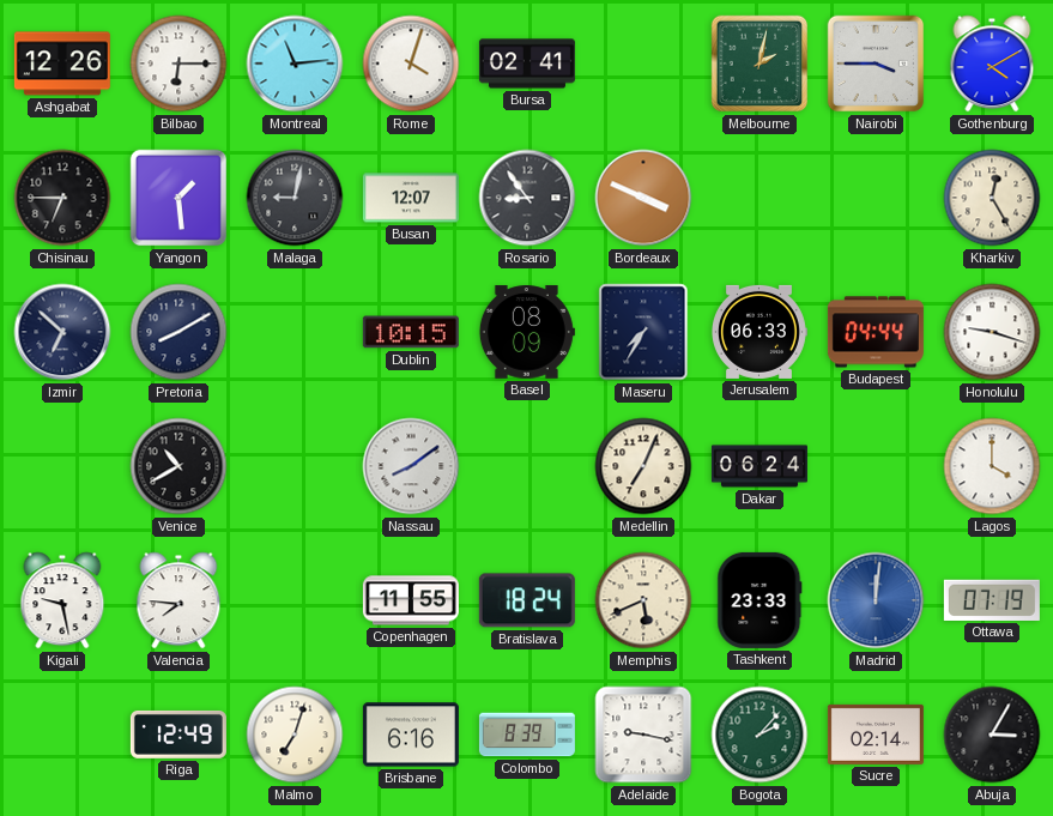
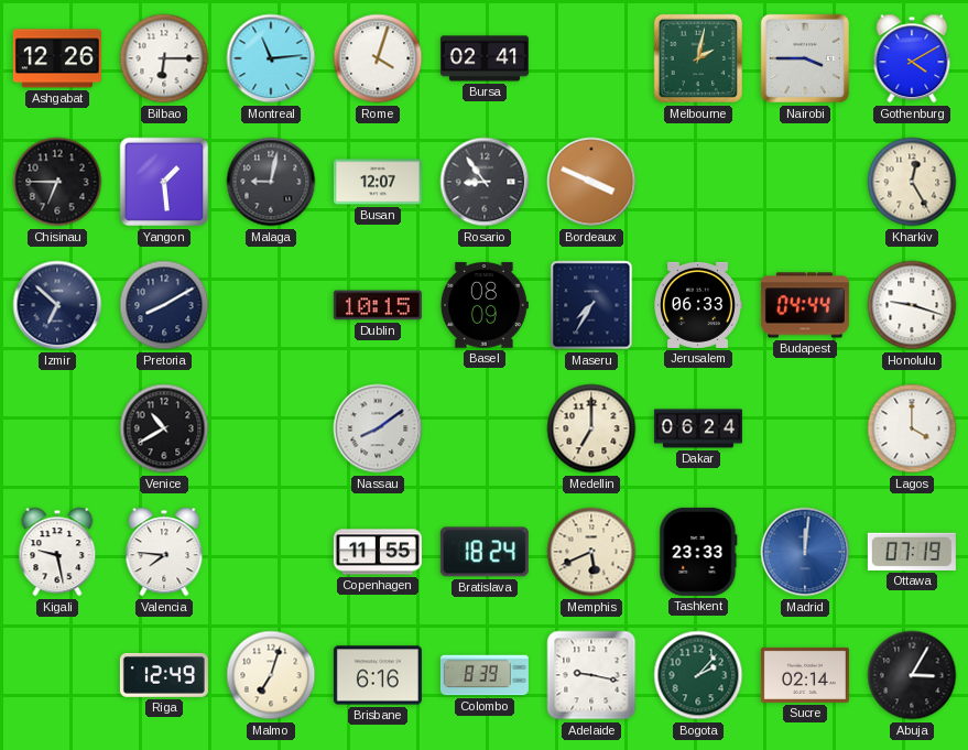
Medellin: 7:04 -> 7:00
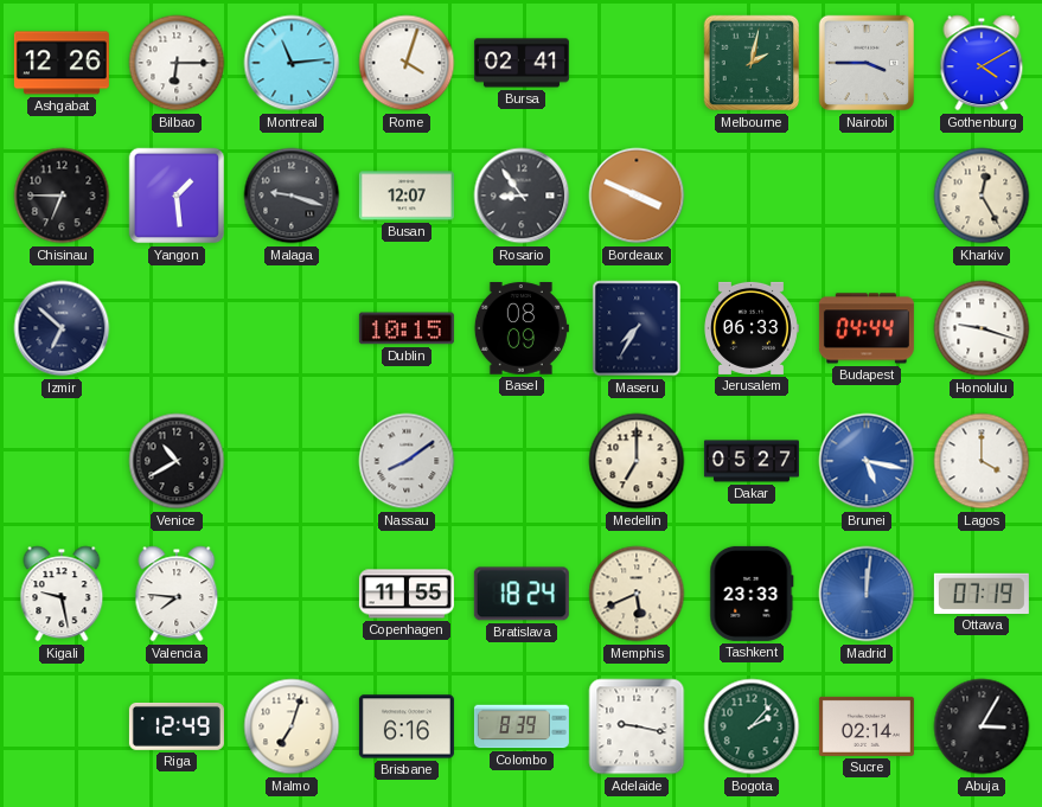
Malaga: 9:02 -> 9:18
Pretoria: 8:10 -> none
Dakar: 06:24 -> 05:27
Brunei: none -> 5:17
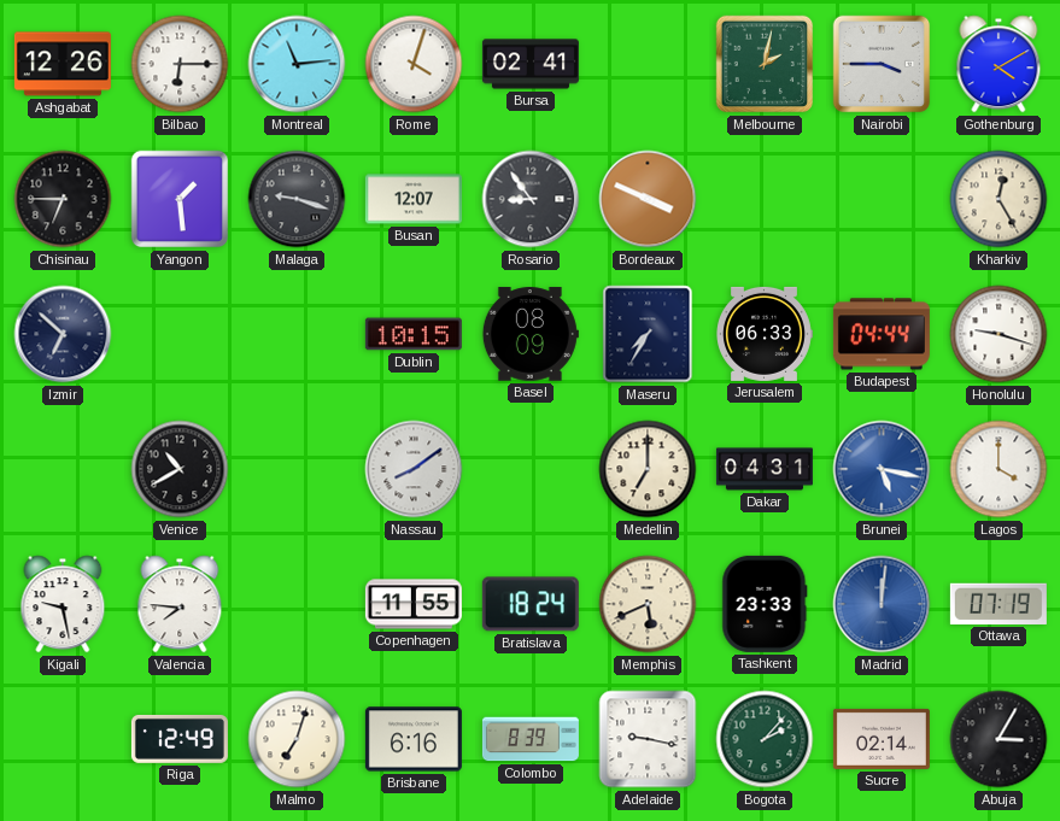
Dakar: 05:27 -> 04:31
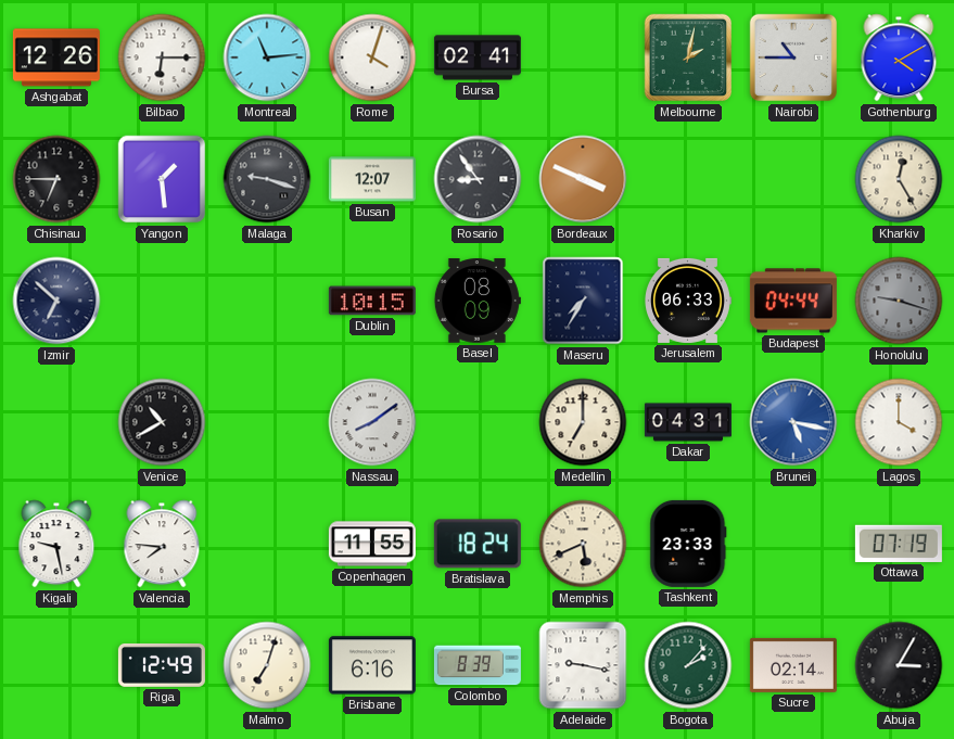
Nairobi: 3:45 -> 10:45
Honolulu dial: white -> grey
Madrid: 12:01 -> none
